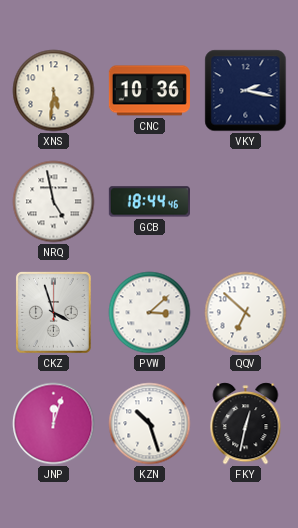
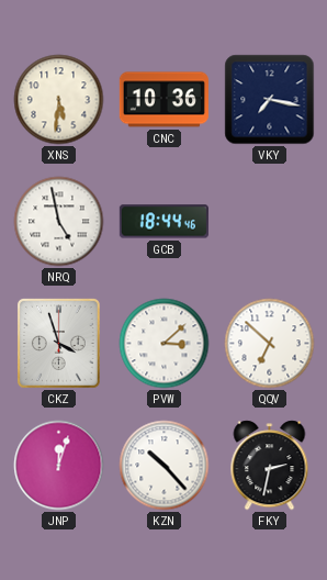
VKY: 2:17 -> 7:17
KZN: 10:27 -> 10:23
FKY: 12:32 -> 2:32
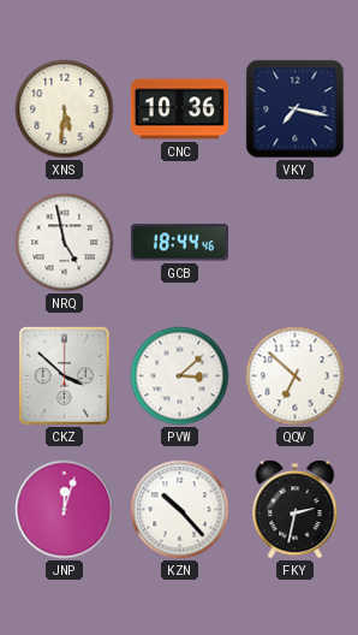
CKZ: 3:57 -> 3:52
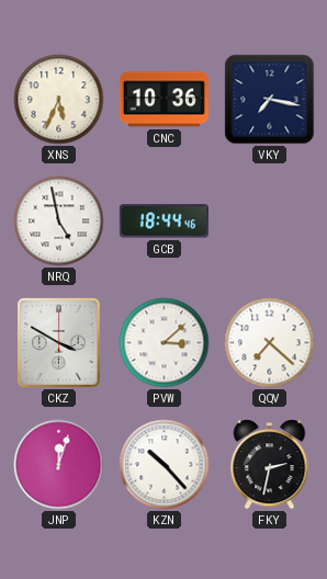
XNS: 5:31 -> 5:34
CKZ: 3:52 -> 3:50
QQV: 6:52 -> 7:22
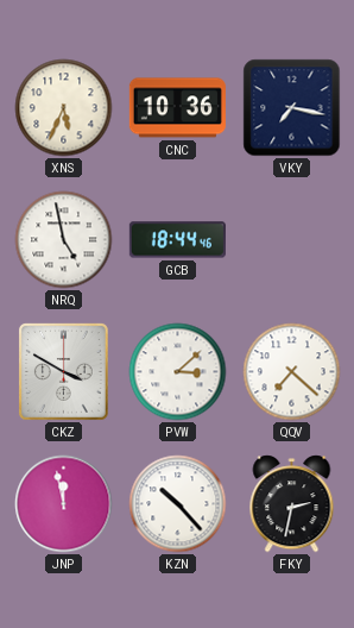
JNP: 12:03 -> 11:58
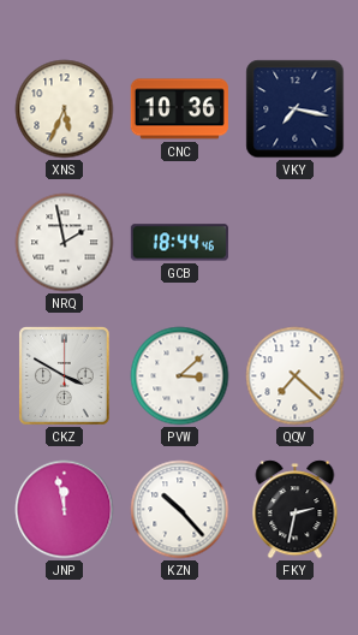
NRQ: 4:58 -> 1:58
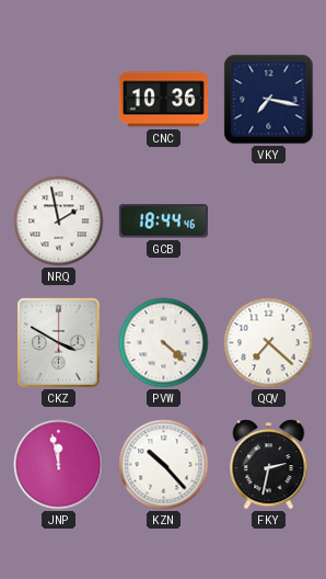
XNS: 5:34 -> none
PVW: 3:08 -> 4:22
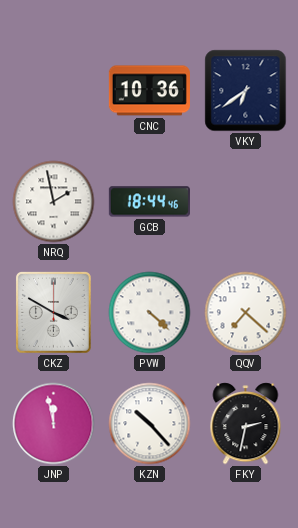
VKY: 7:17 -> 6:39
